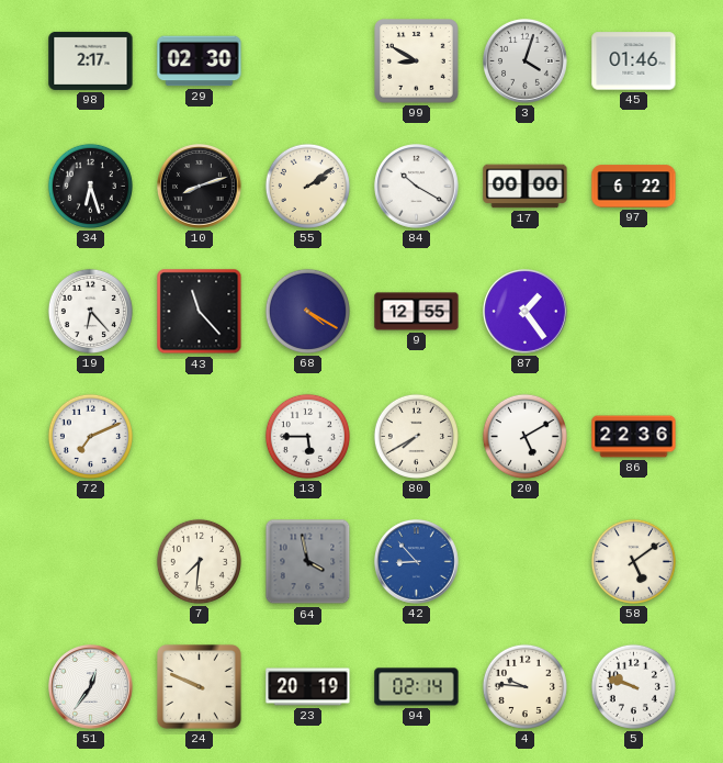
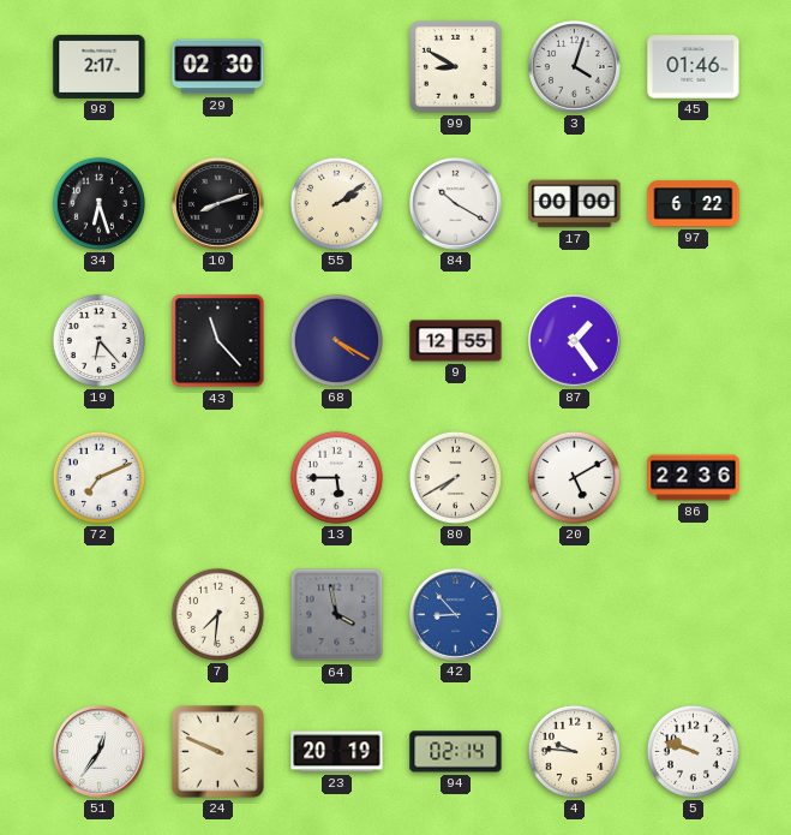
58: 5:09 -> none
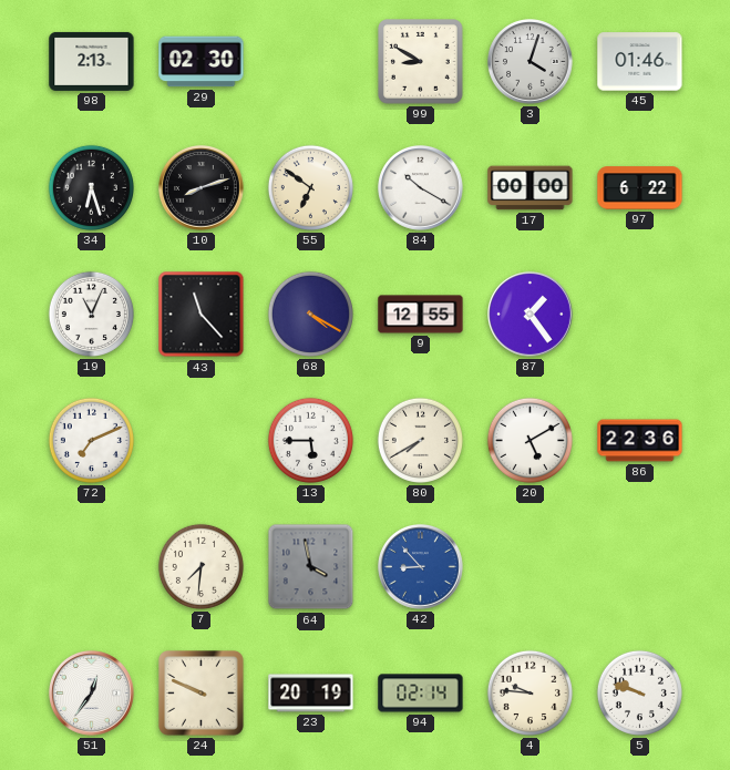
98: 2:17 -> 2:13
55: 2:09 -> 6:51
19: 6:23 -> 11:04
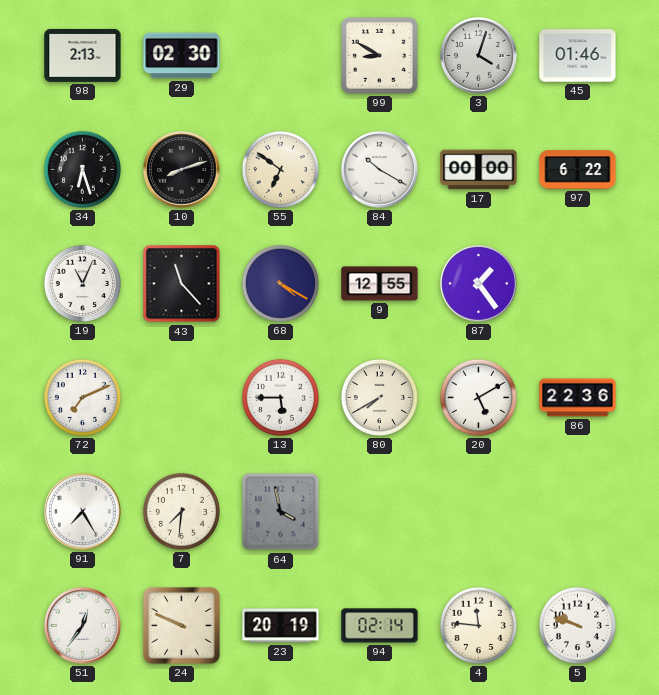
91: none -> 7:25
42: 8:53 -> none
4: 9:46 -> 11:46
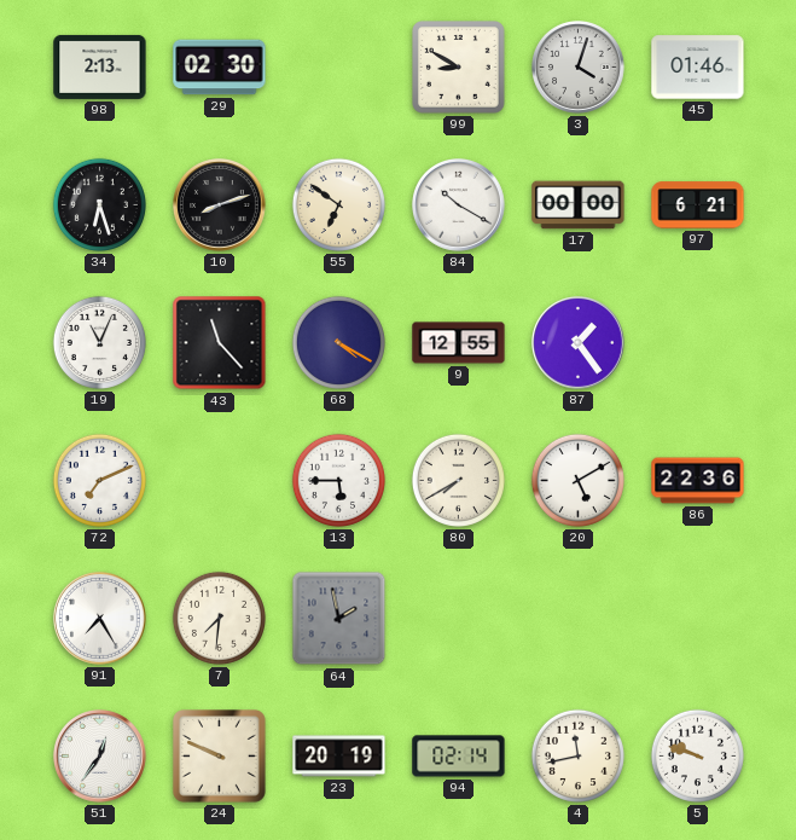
97: 6:22 -> 6:21
64: 3:58 -> 1:58
4: 11:46 -> 11:43
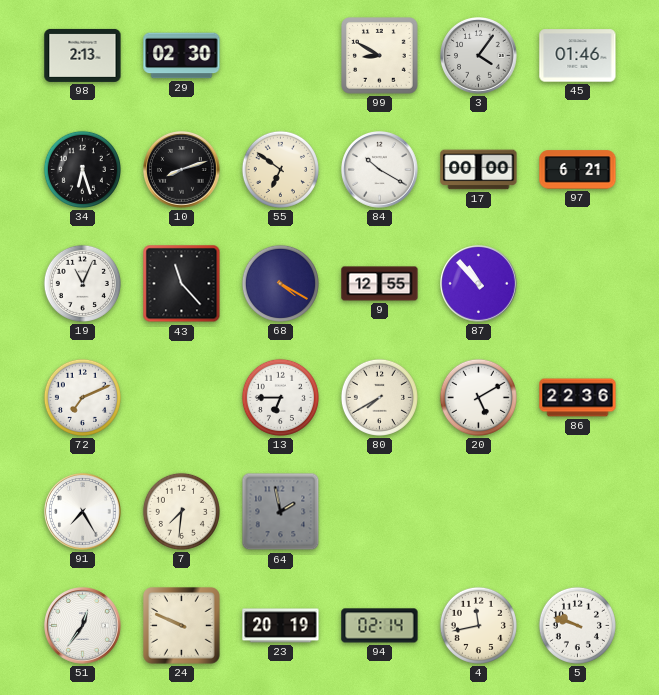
3: 4:03 -> 4:06
87: 1:24 -> 10:53
13: 5:45 -> 6:45
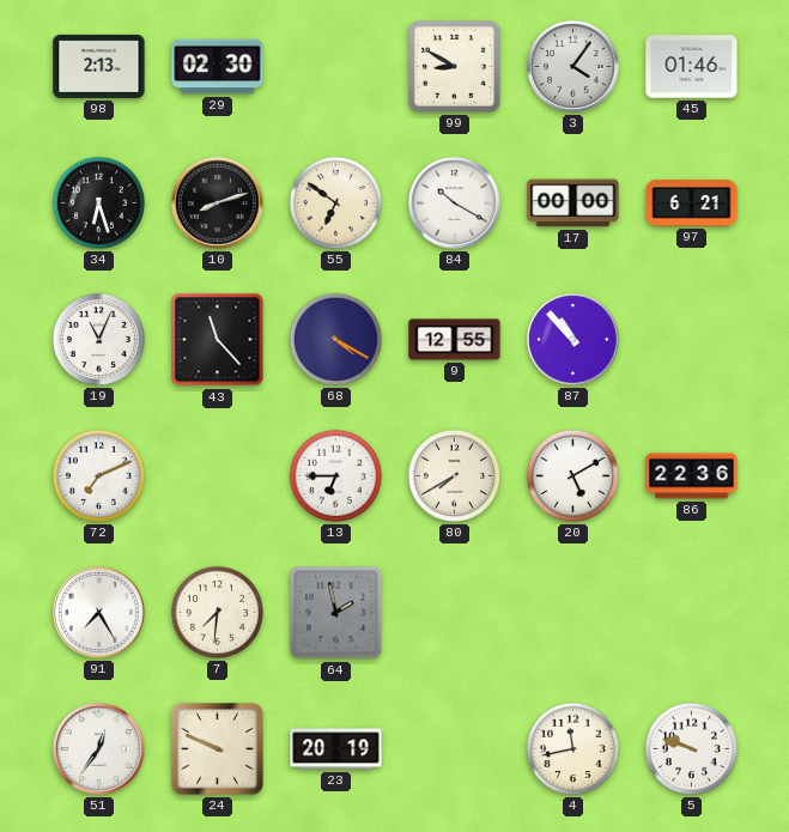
94: 02:14 -> none
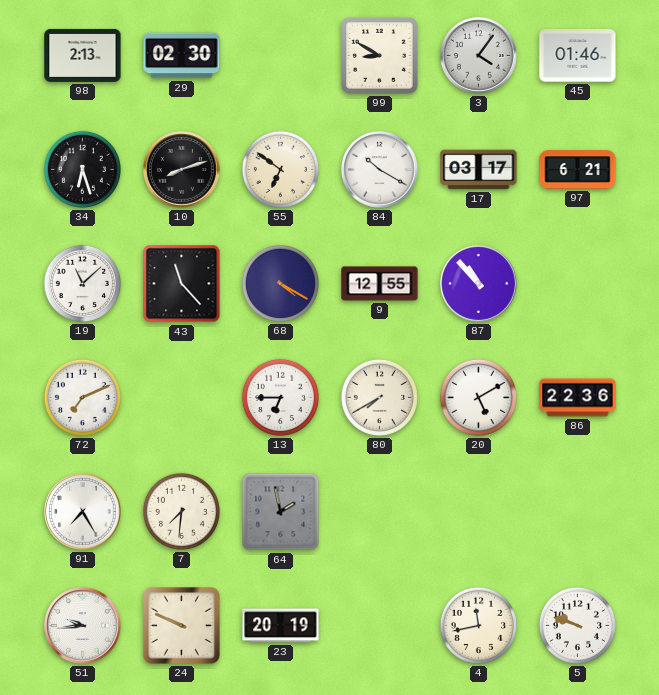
17: 00:00 -> 03:17
19: 11:04 -> 11:08
51: 12:36 -> 9:44
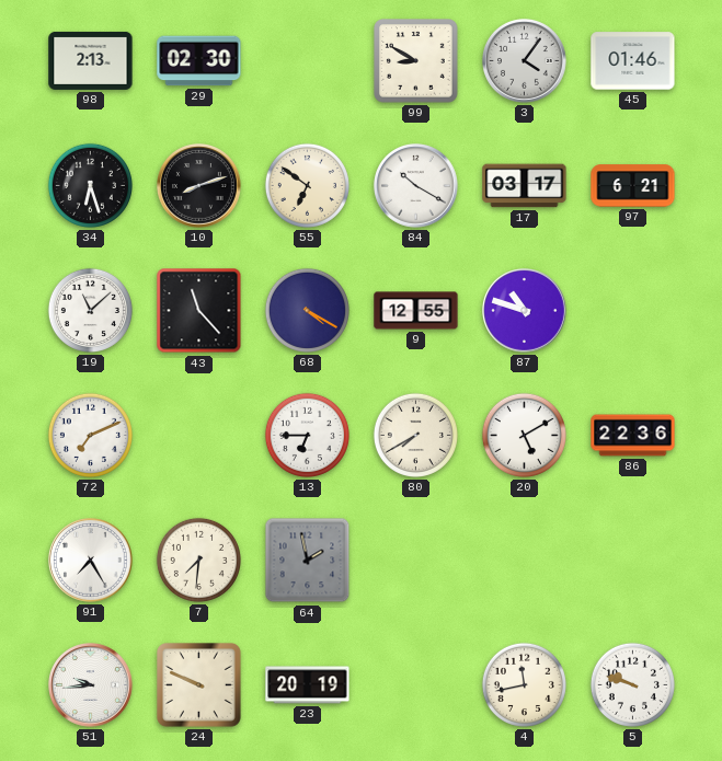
87: 10:53 -> 10:48
